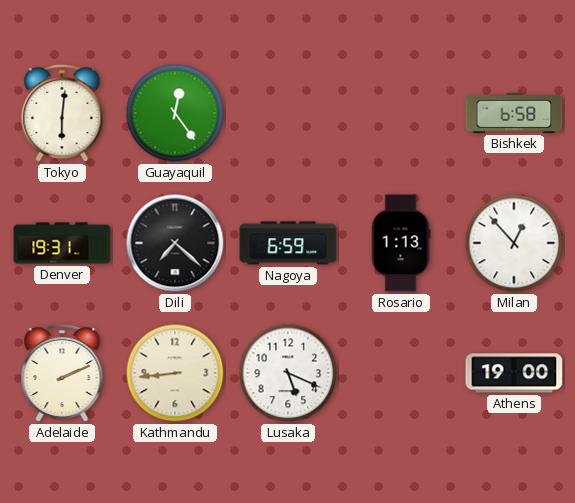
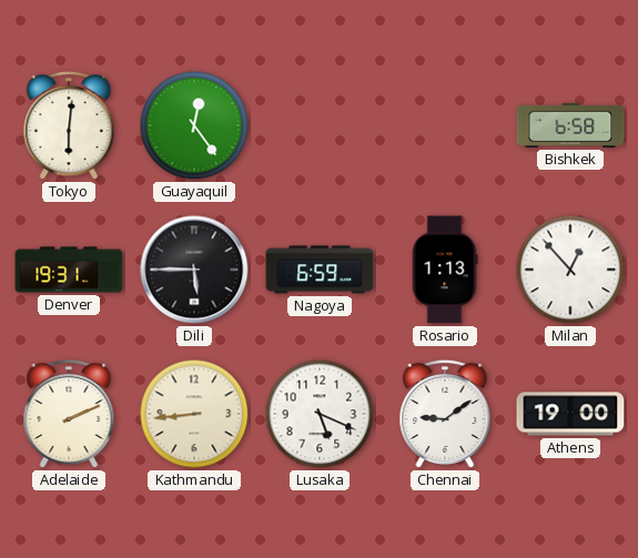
Dili: 7:22 -> 5:45
Chennai: none -> 9:09
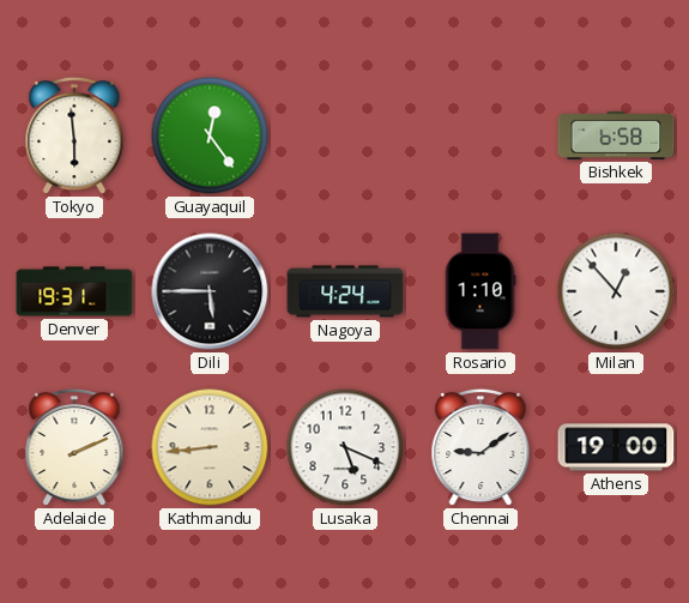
Tokyo: 6:01 -> 5:59
Nagoya: 6:59 -> 4:24
Rosario: 1:13 -> 1:10
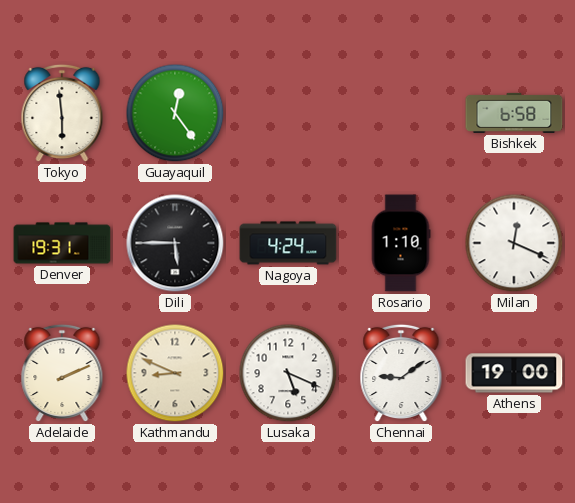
Milan: 12:53 -> 12:19
Kathmandu: 8:44 -> 8:49
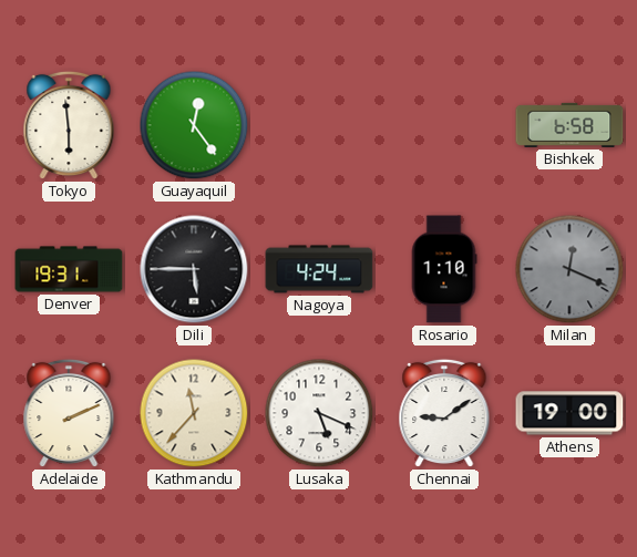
Milan dial: white -> grey
Kathmandu: 8:49 -> 11:37
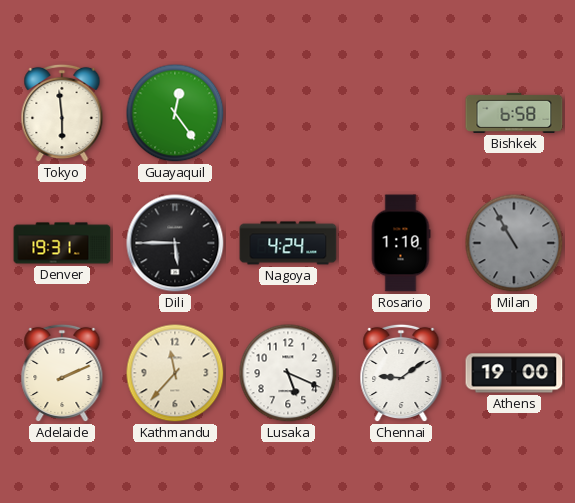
Milan: 12:19 -> 10:55
